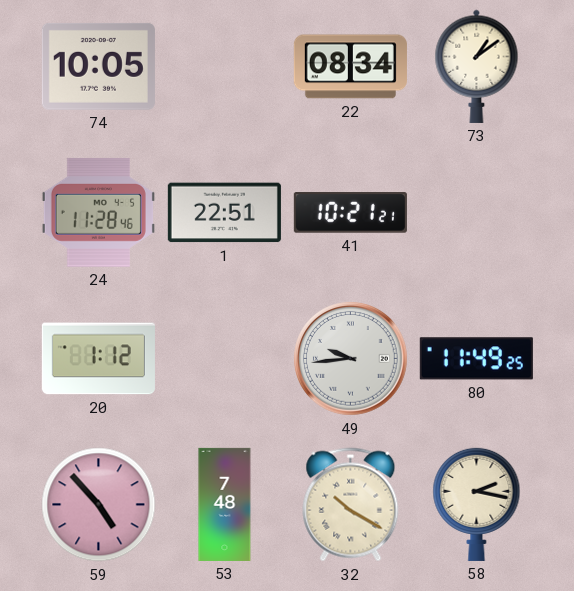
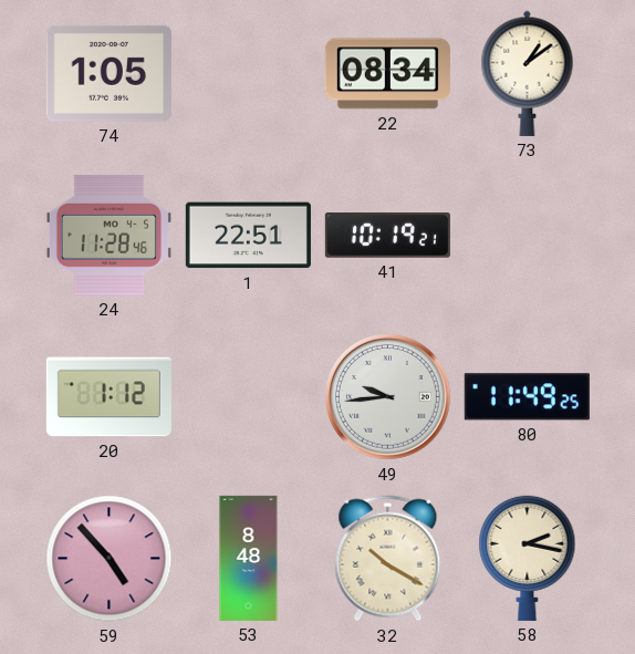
74: 10:05 -> 1:05
41: 10:21 -> 10:19
53: 7:48 -> 8:48
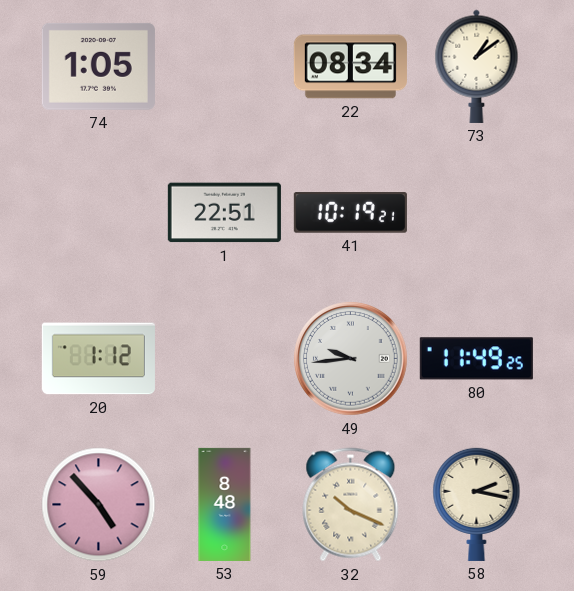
24: 11:28 -> none
32: 10:20 -> 10:19
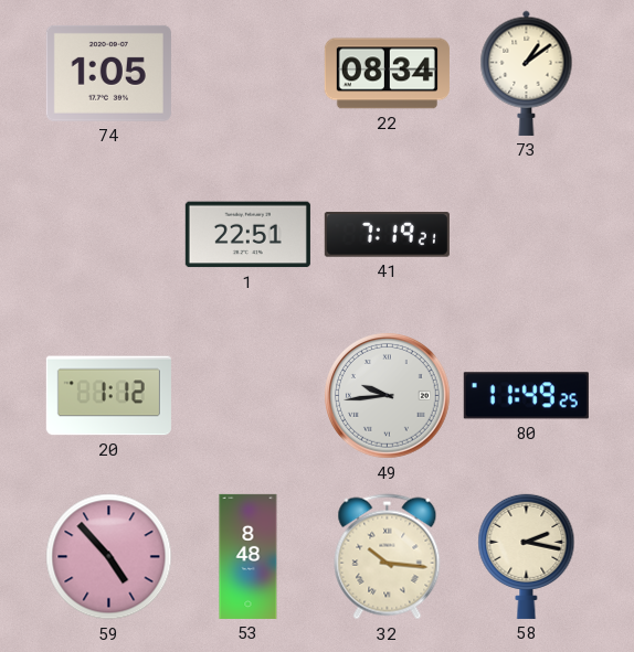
41: 10:19 -> 7:19
32: 10:19 -> 10:16
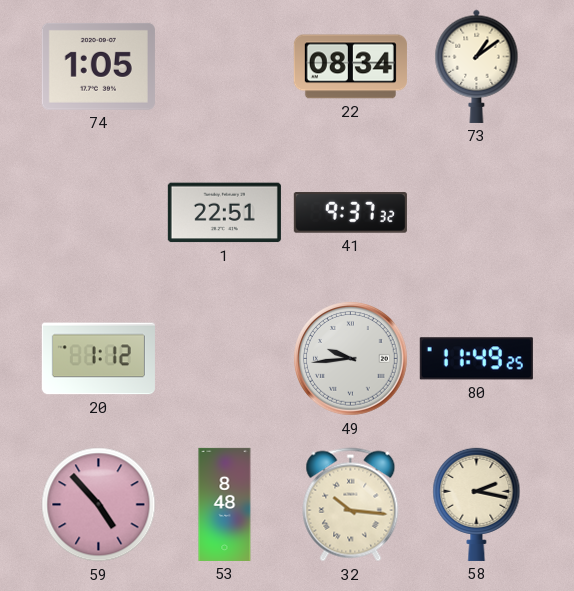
41: 7:19 -> 9:37
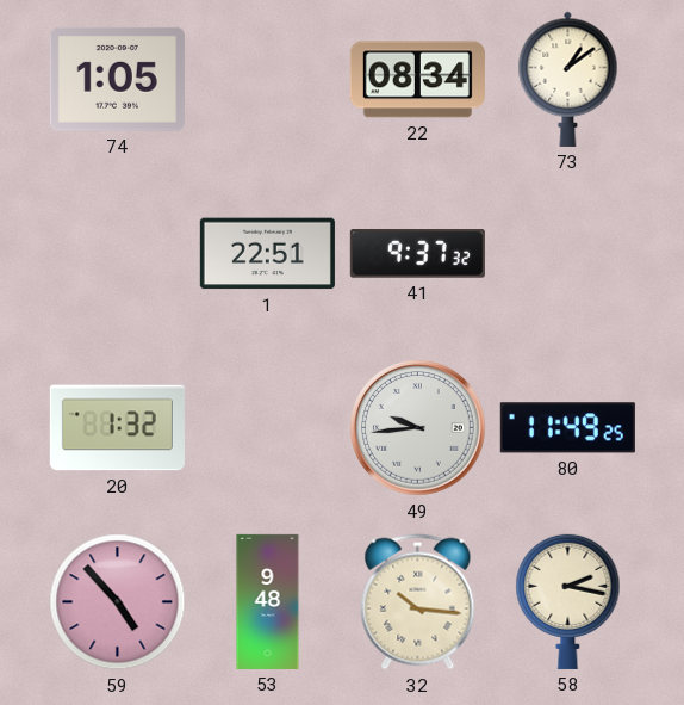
20: 1:12 -> 1:32
53: 8:48 -> 9:48
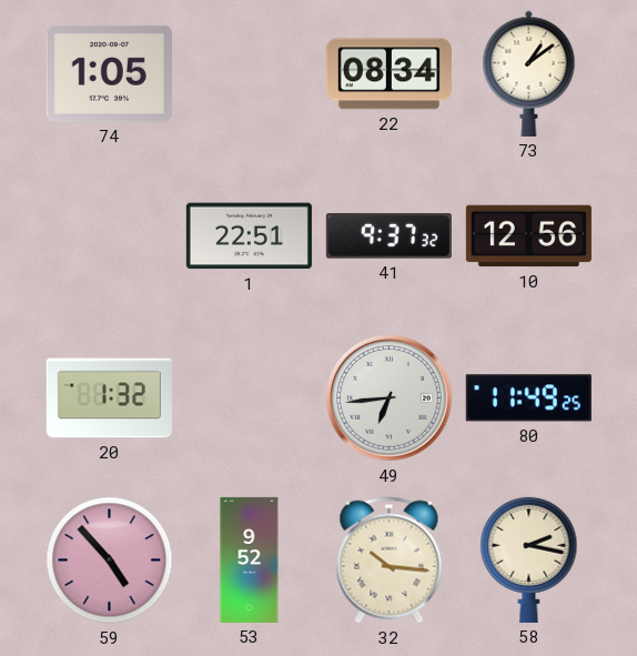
10: none -> 12:56
49: 9:44 -> 6:44
53: 9:48 -> 9:52
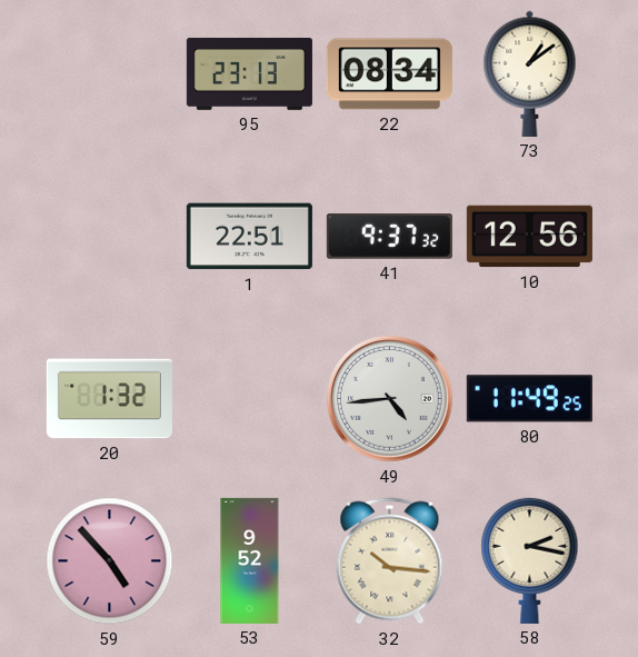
74: 1:05 -> none
95: none -> 23:13
49: 6:44 -> 4:44
